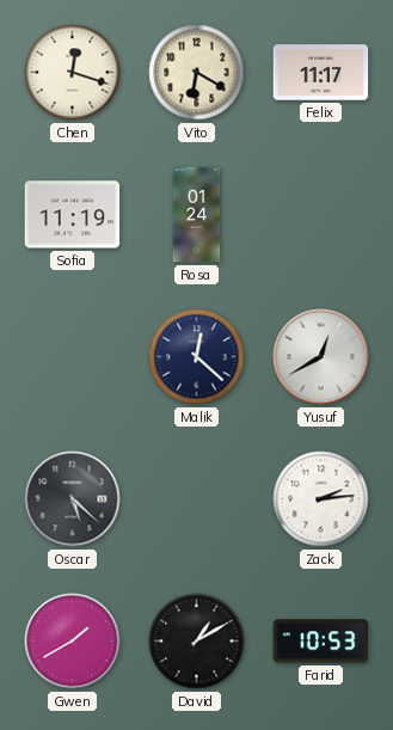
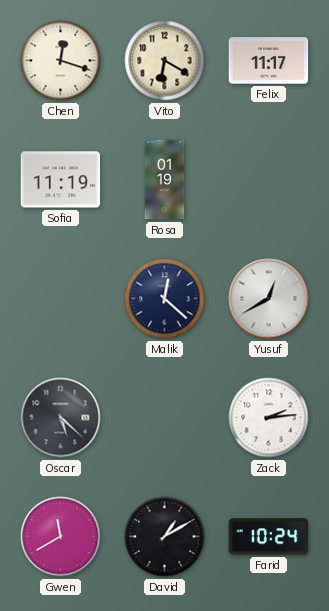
Rosa: 01:24 -> 01:19
Gwen: 1:40 -> 11:40
Farid: 10:53 -> 10:24
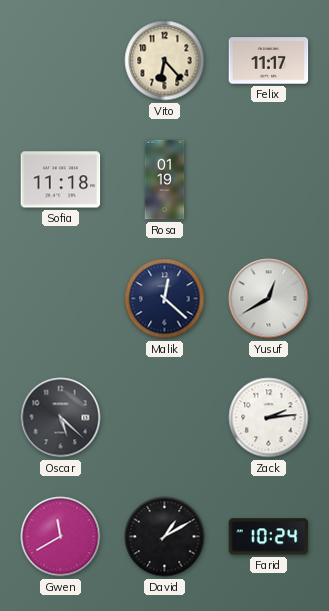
Chen: 12:18 -> none
Vito: 6:20 -> 6:23
Sofia: 11:19 -> 11:18
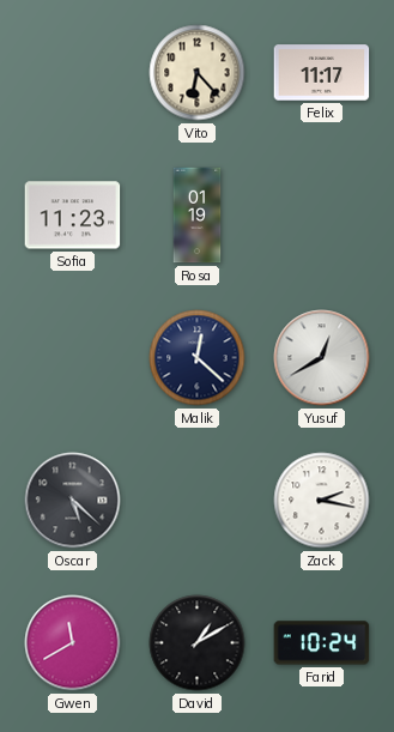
Sofia: 11:18 -> 11:23
Zack: 2:14 -> 2:17
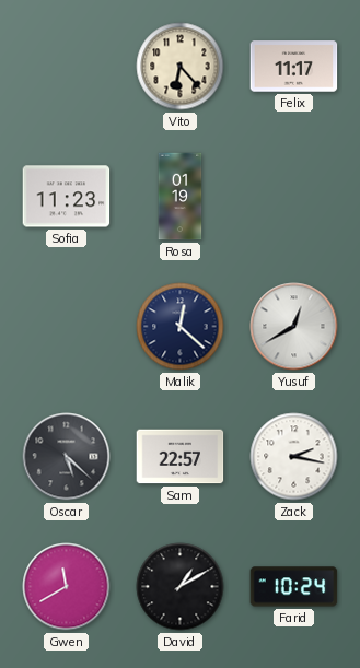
Sam: none -> 22:57
